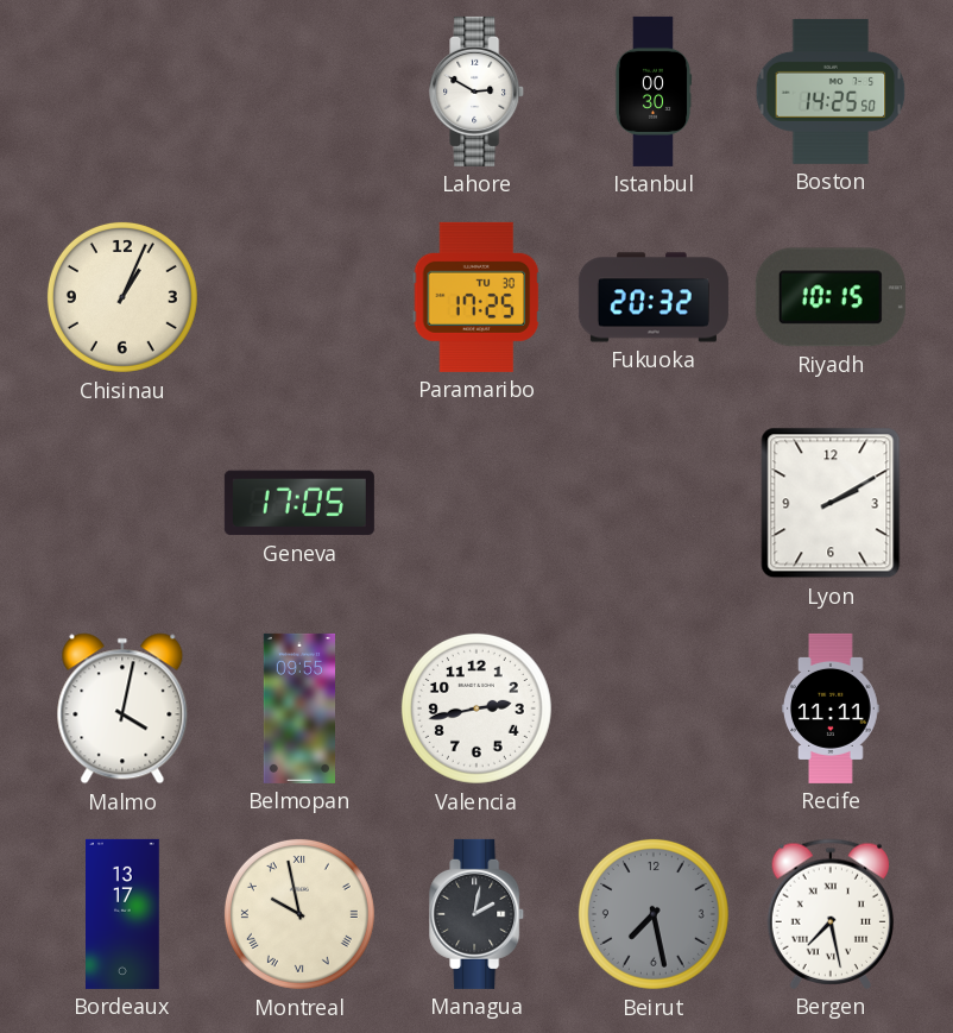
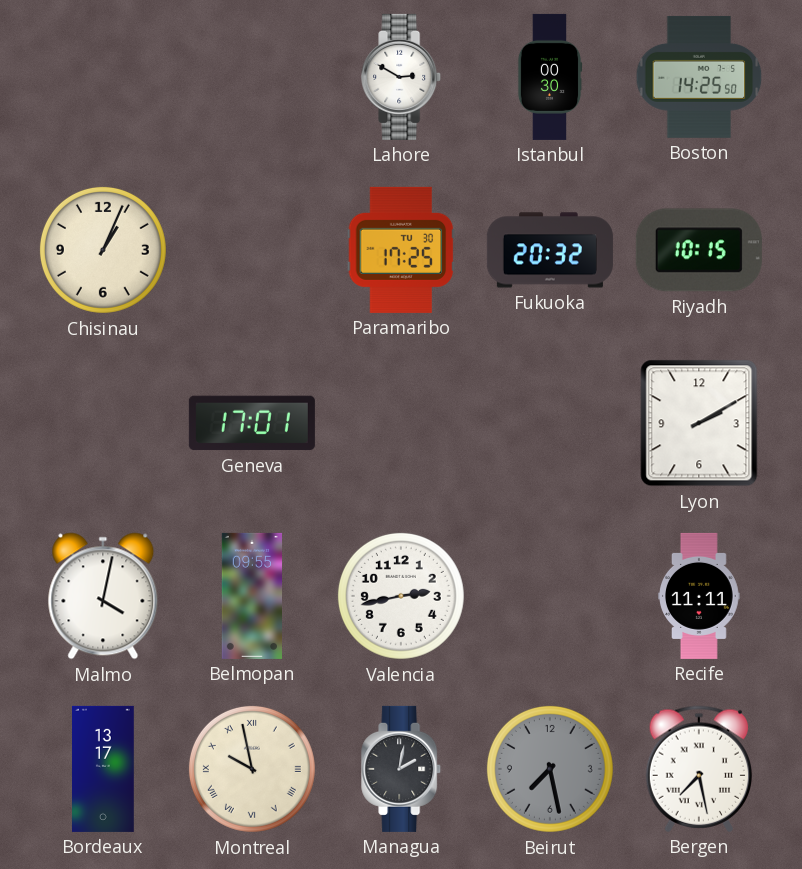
Geneva: 17:05 -> 17:01
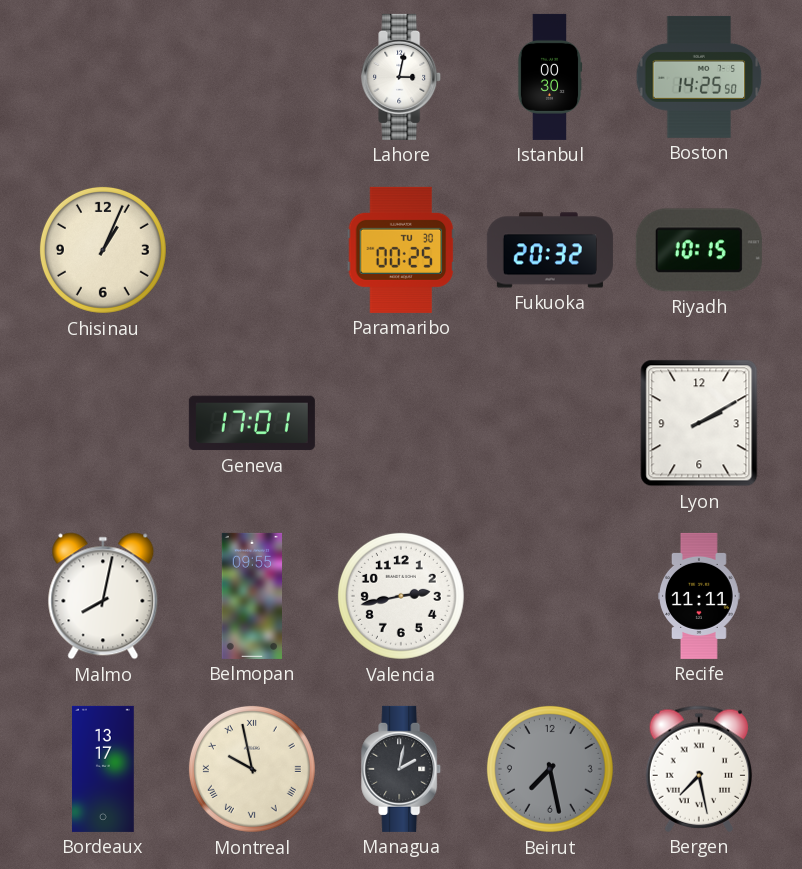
Lahore: 2:50 -> 3:02
Paramaribo: 17:25 -> 00:25
Malmo: 4:02 -> 8:02
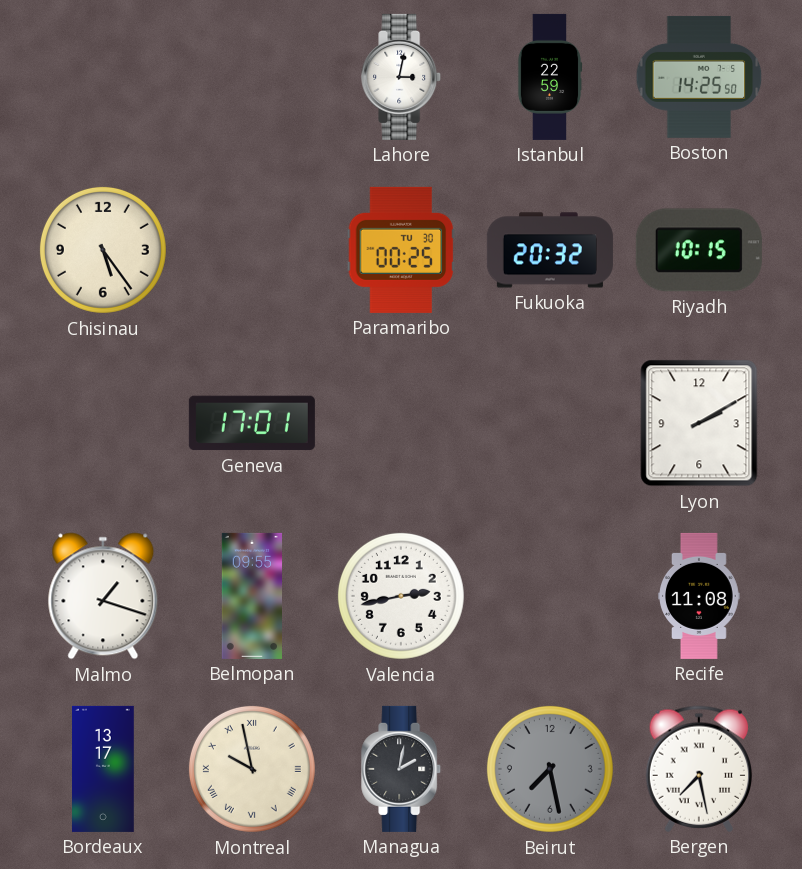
Istanbul: 00:30 -> 22:59
Chisinau: 1:04 -> 5:24
Malmo: 8:02 -> 1:18
Recife: 11:11 -> 11:08
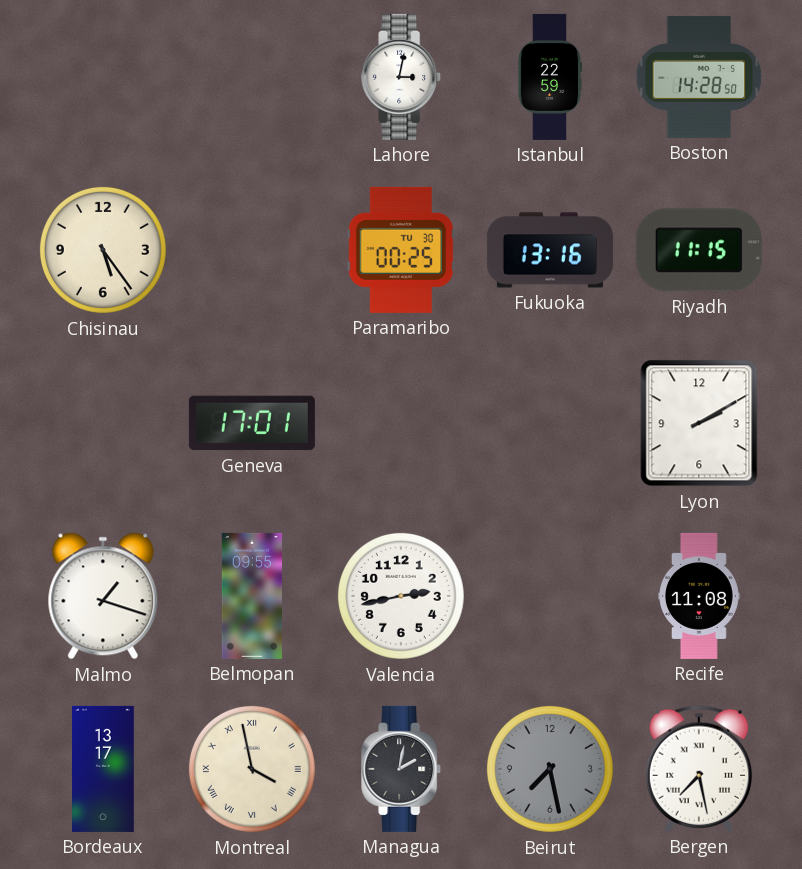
Boston: 14:25 -> 14:28
Fukuoka: 20:32 -> 13:16
Riyadh: 10:15 -> 11:15
Montreal: 9:58 -> 3:58
